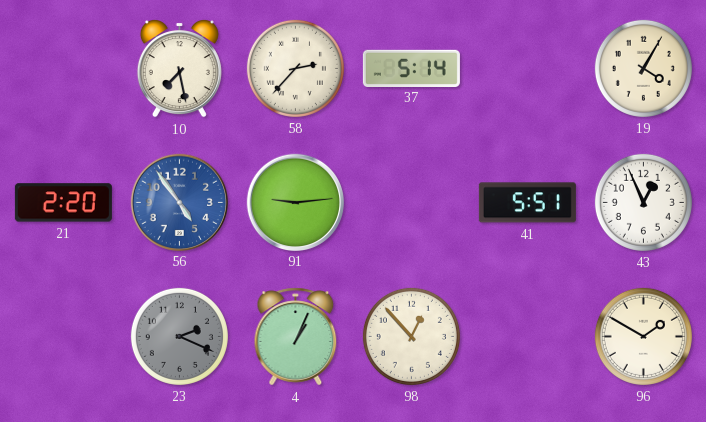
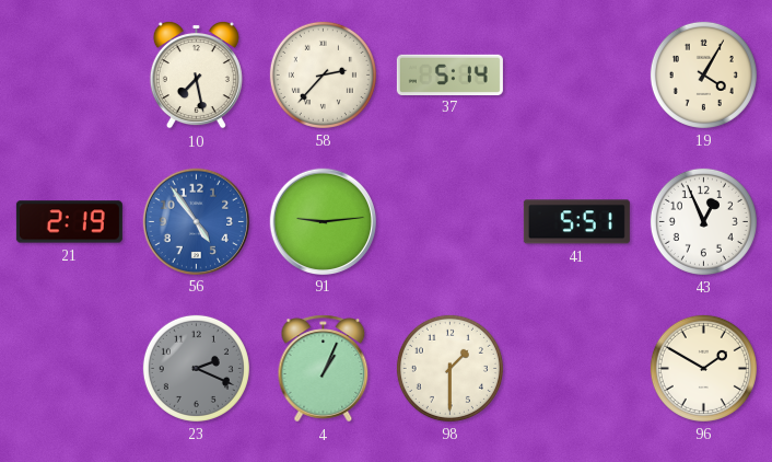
21: 2:20 -> 2:19
98: 12:53 -> 1:30
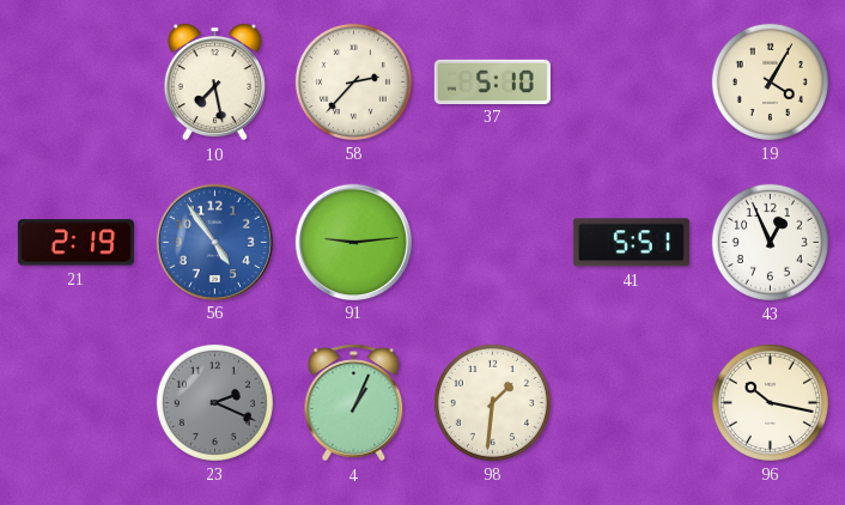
37: 5:14 -> 5:10
98: 1:30 -> 1:31
96: 1:50 -> 10:17
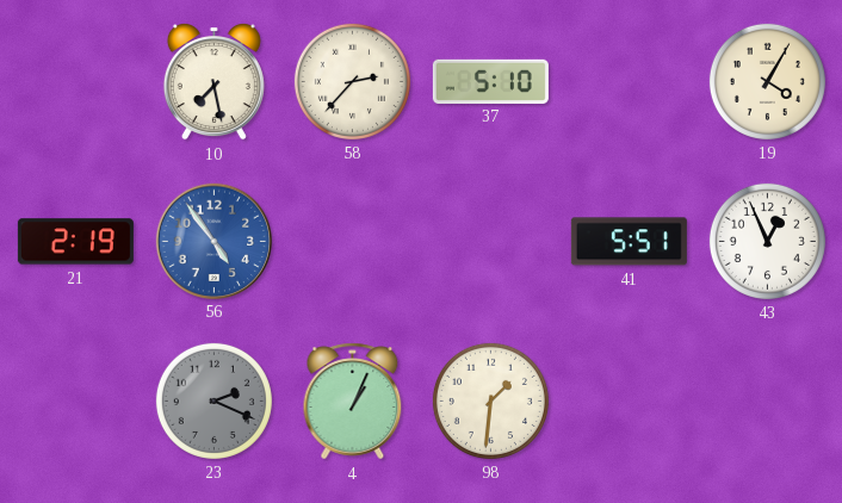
91: 9:14 -> none
96: 10:17 -> none
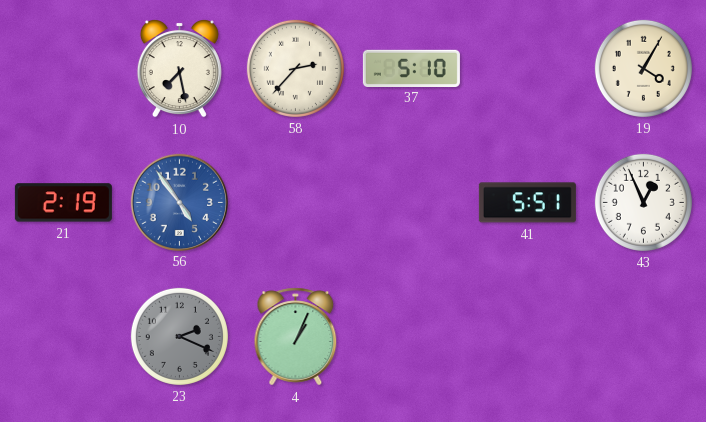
98: 1:31 -> none
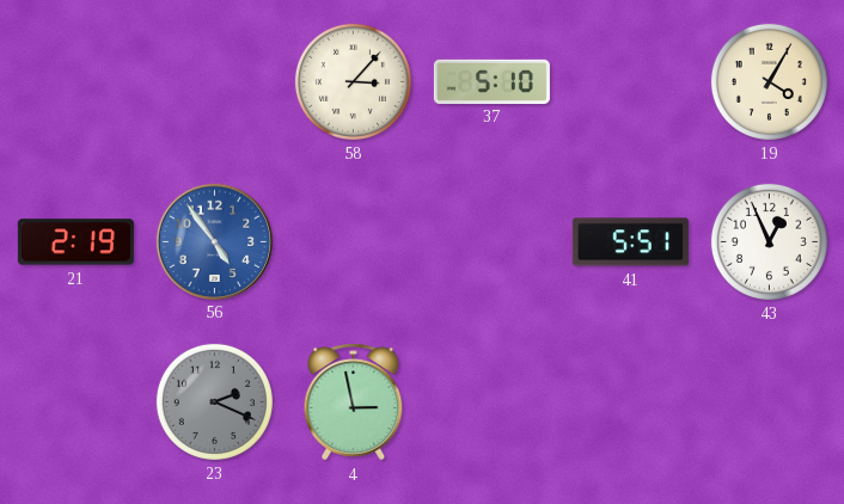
10: 7:28 -> none
58: 2:37 -> 3:07
4: 1:04 -> 2:58
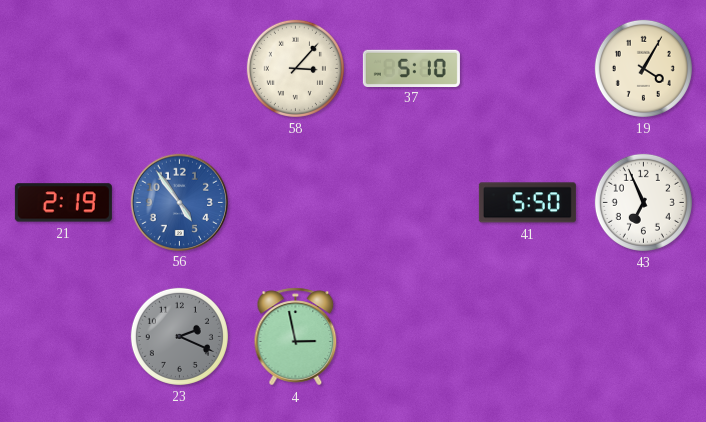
41: 5:51 -> 5:50
43: 12:56 -> 6:56
